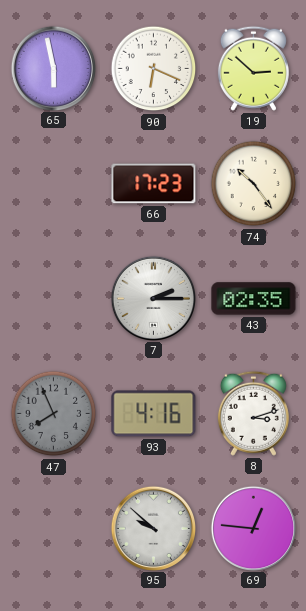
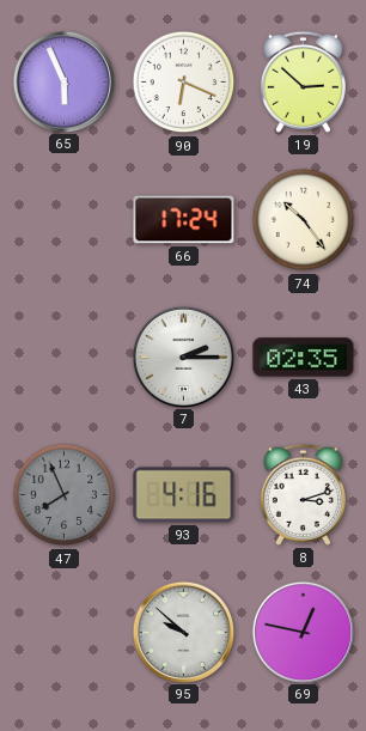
65: 5:58 -> 5:56
66: 17:23 -> 17:24
69: 12:46 -> 12:47
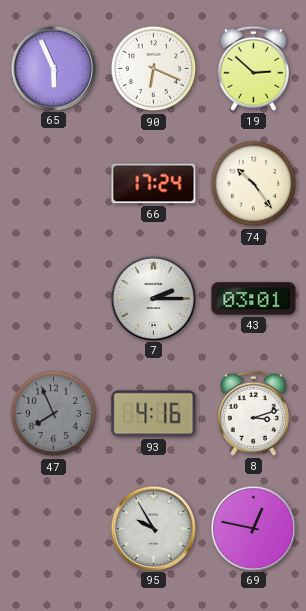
43: 02:35 -> 03:01
95: 9:52 -> 9:55
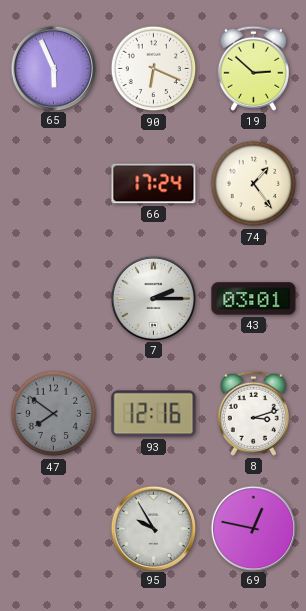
74: 10:24 -> 1:24
47: 7:56 -> 7:51
93: 4:16 -> 12:16
